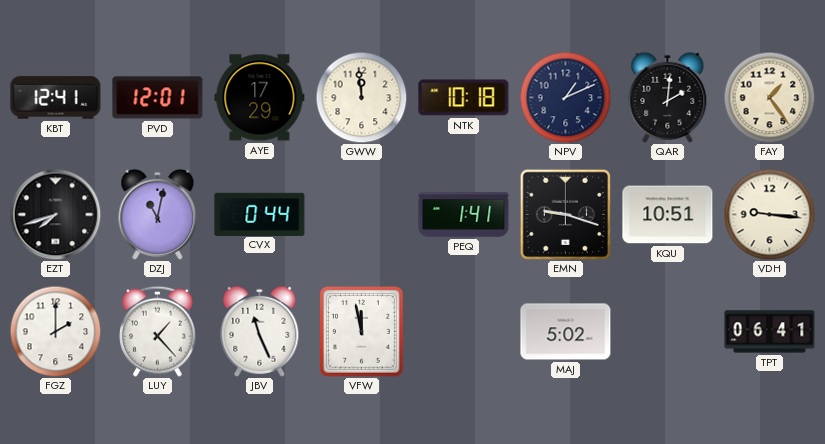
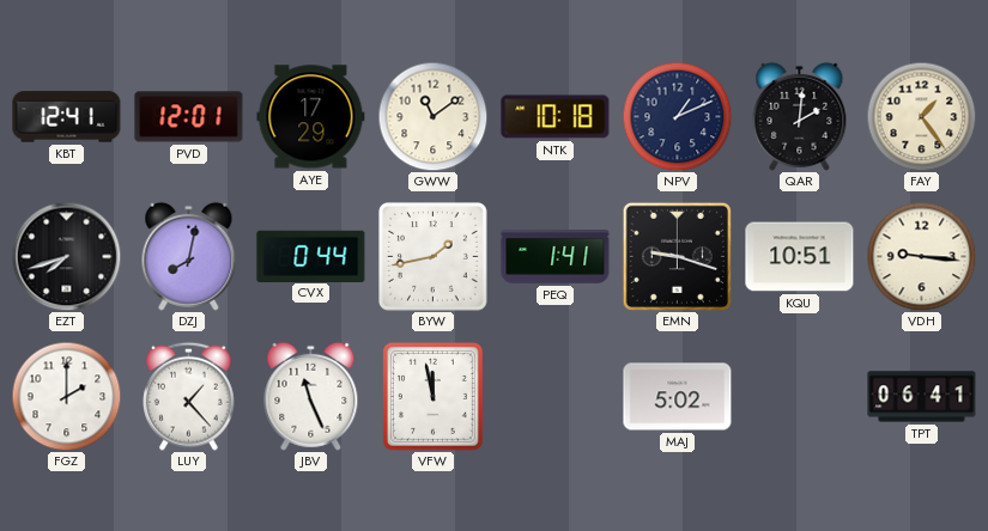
GWW: 11:59 -> 11:09
DZJ: 11:02 -> 8:02
BYW: none -> 1:43
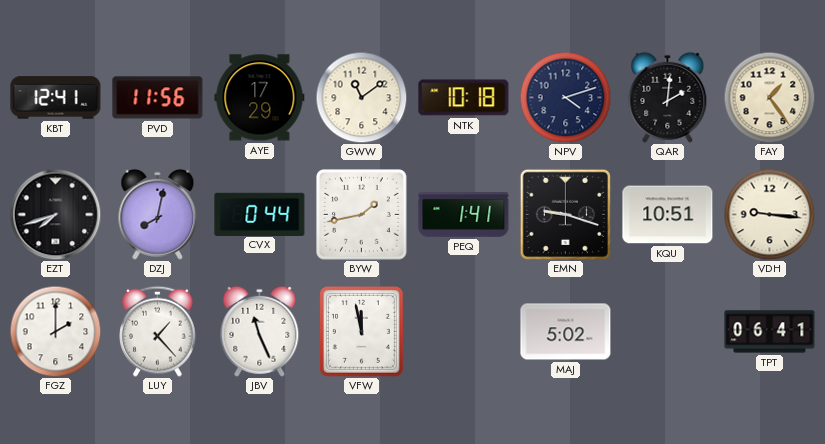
PVD: 12:01 -> 11:56
NPV: 1:11 -> 4:12
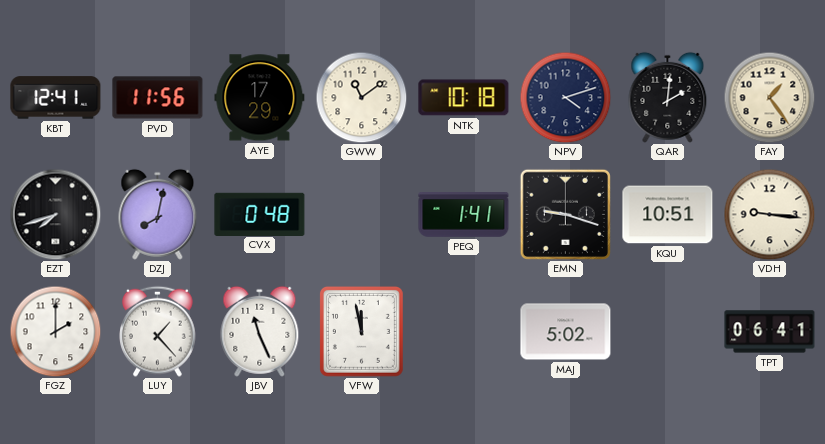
CVX: 0:44 -> 0:48
BYW: 1:43 -> none
